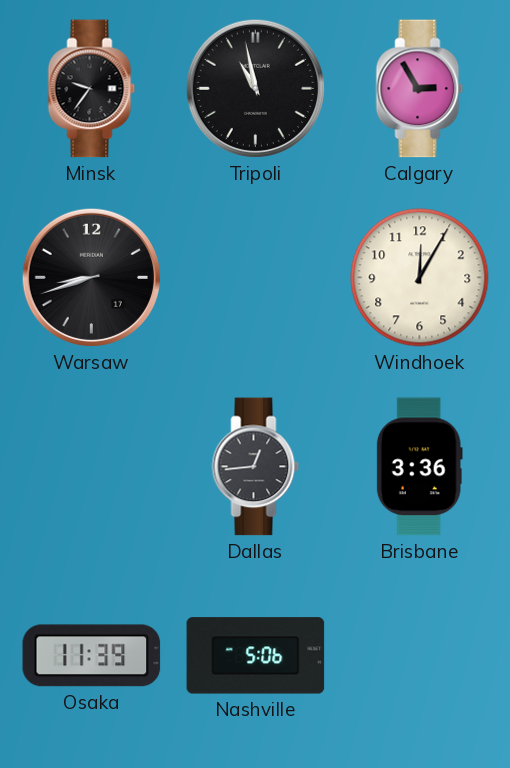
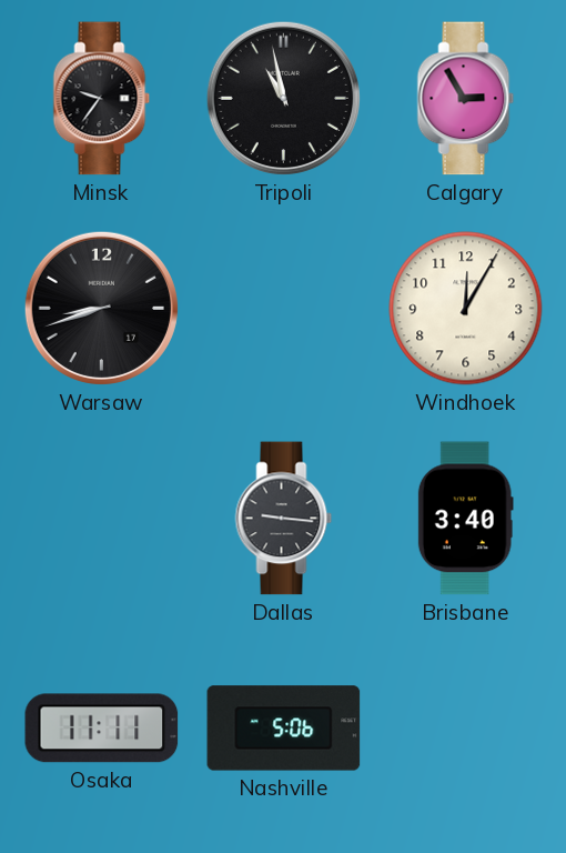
Dallas: 12:44 -> 9:16
Brisbane: 3:36 -> 3:40
Osaka: 11:39 -> 11:11
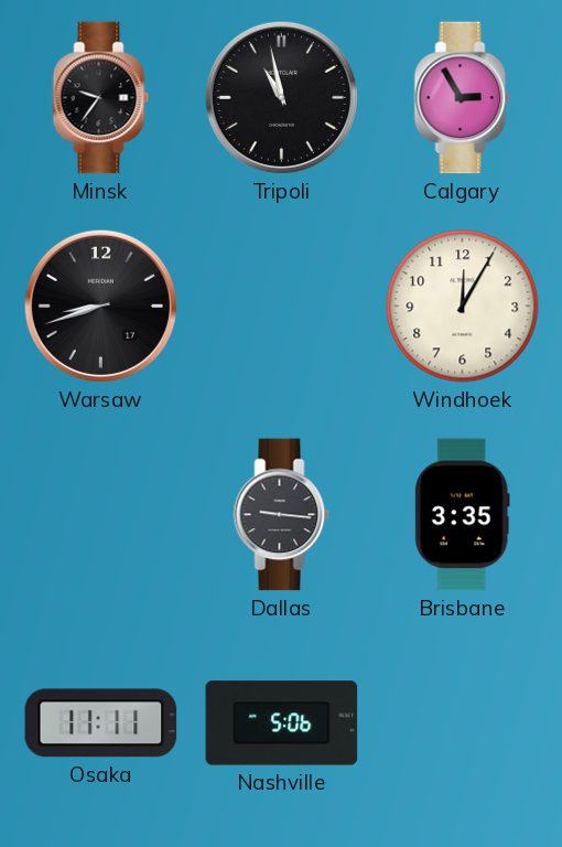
Brisbane: 3:40 -> 3:35
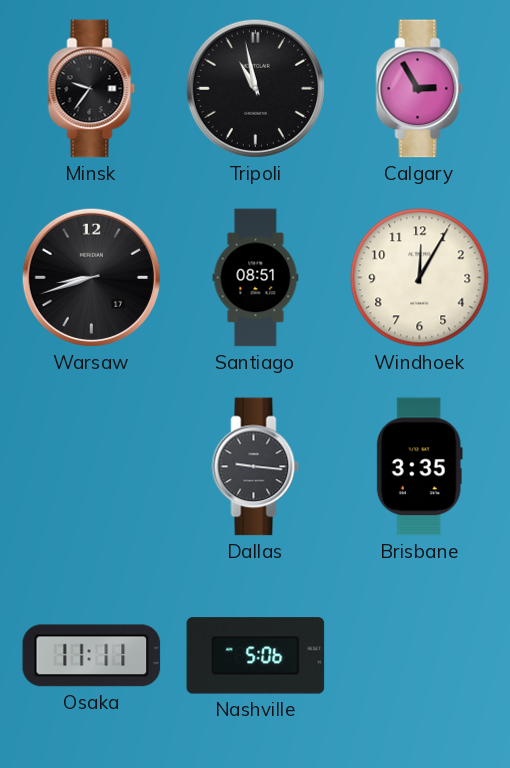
Santiago: none -> 08:51
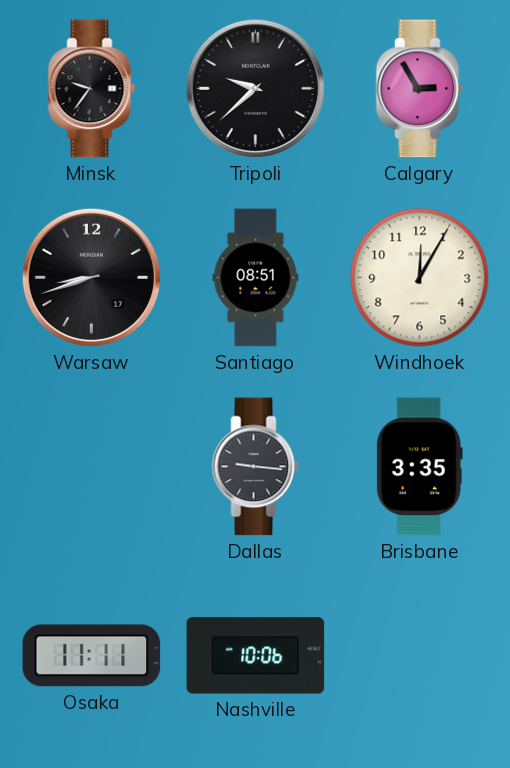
Tripoli: 10:58 -> 9:38
Nashville: 5:06 -> 10:06
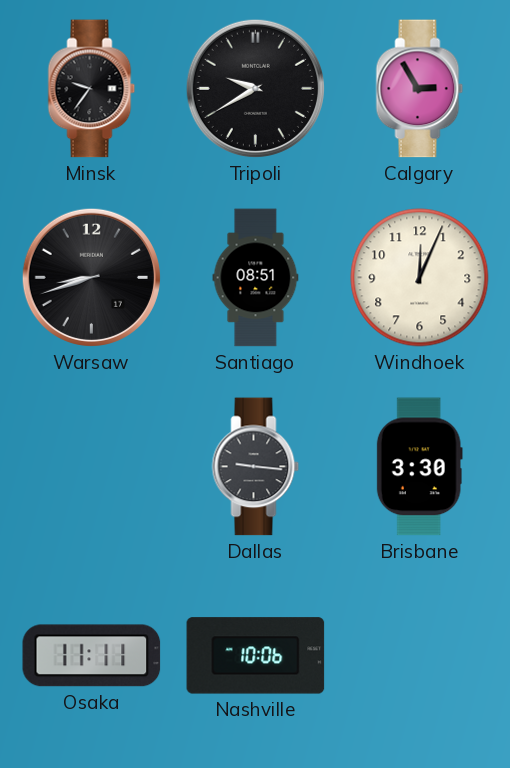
Tripoli: 9:38 -> 9:40
Windhoek: 12:05 -> 12:04
Brisbane: 3:35 -> 3:30
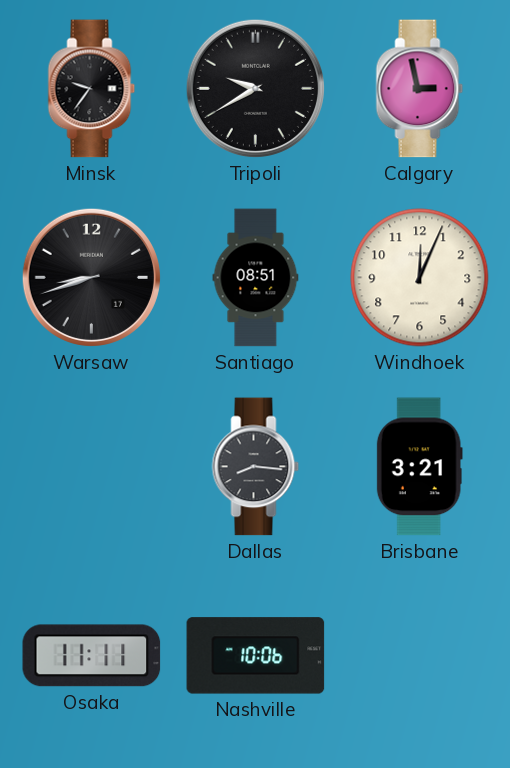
Calgary: 2:55 -> 2:58
Dallas: 9:16 -> 8:16
Brisbane: 3:30 -> 3:21
